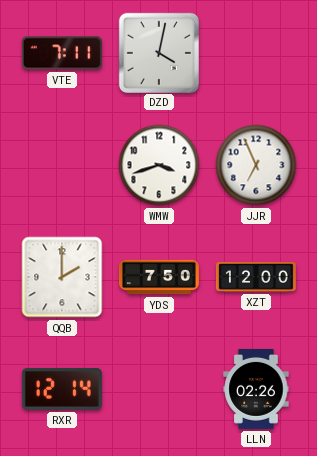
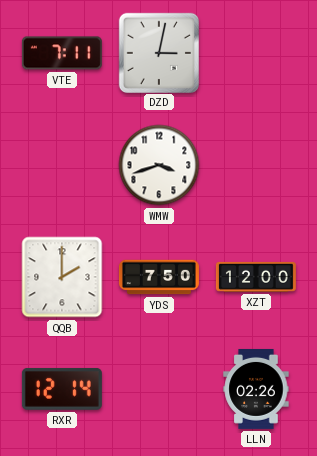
DZD: 4:02 -> 3:02
JJR: 6:56 -> none
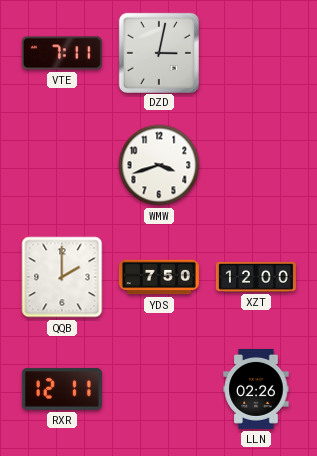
RXR: 12:14 -> 12:11
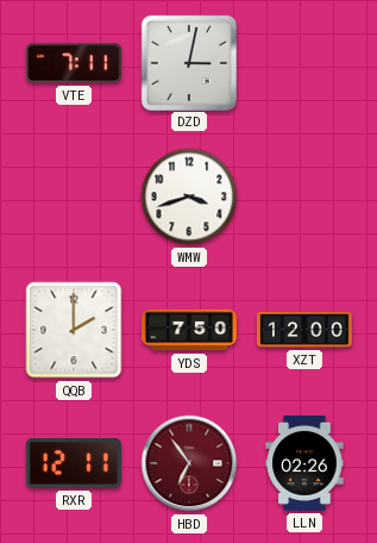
HBD: none -> 6:54
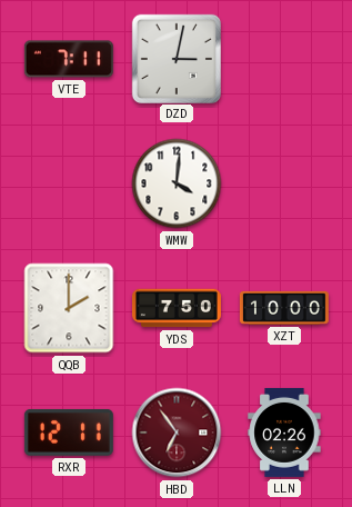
WMW: 3:42 -> 4:01
XZT: 12:00 -> 10:00
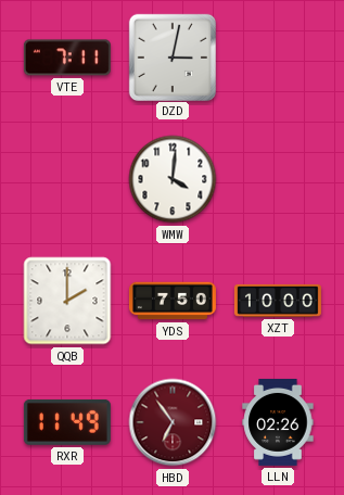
RXR: 12:11 -> 11:49
